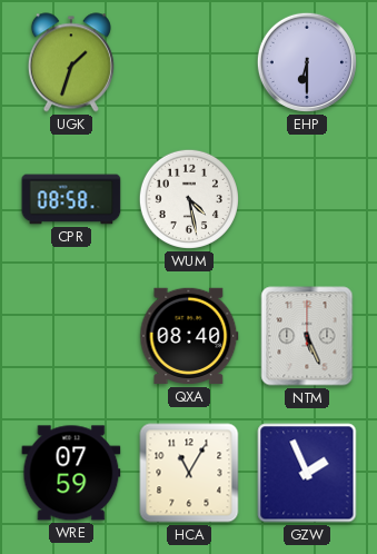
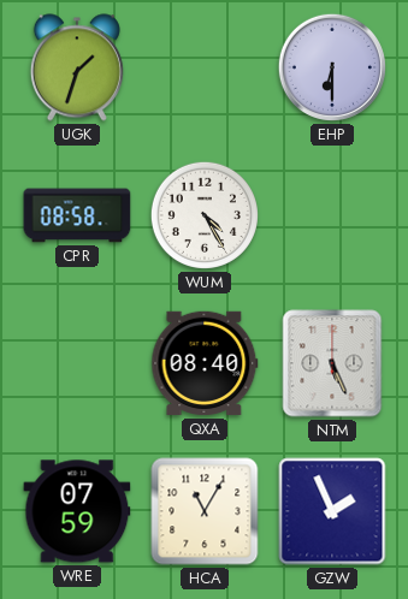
WUM: 4:28 -> 4:25
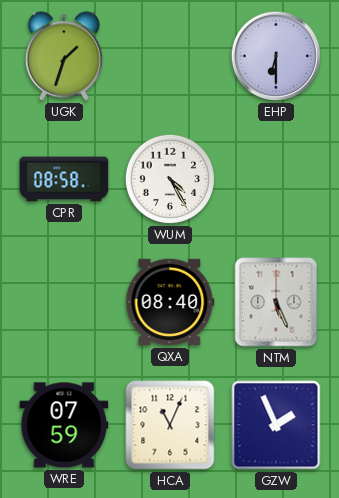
HCA: 11:05 -> 11:04
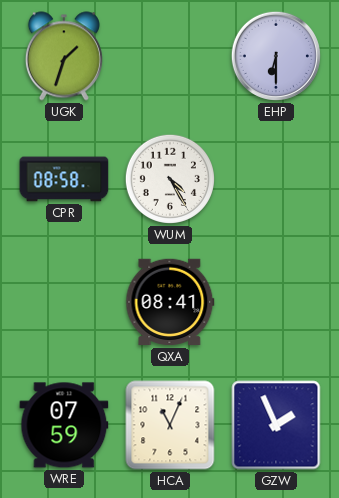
QXA: 08:40 -> 08:41
NTM: 5:26 -> none
